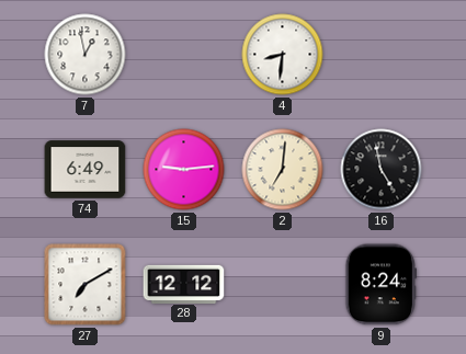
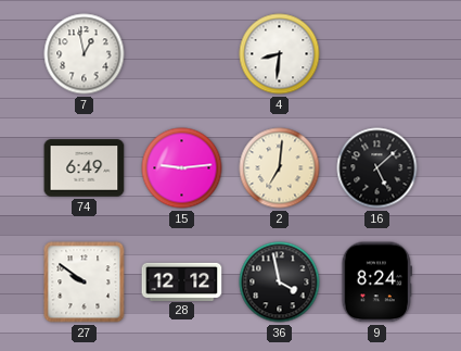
16: 4:58 -> 5:08
27: 7:10 -> 9:51
36: none -> 3:58
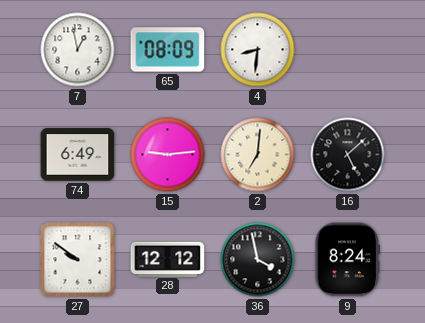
65: none -> 08:09
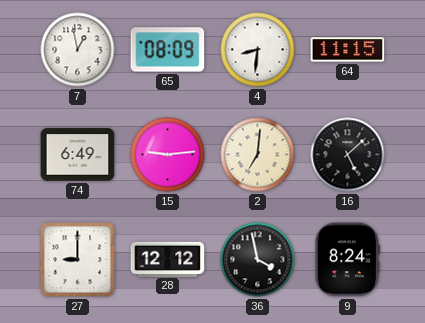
64: none -> 11:15
27: 9:51 -> 9:00
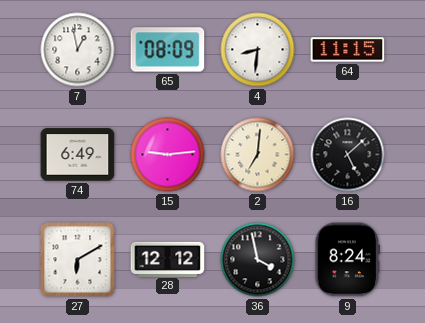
27: 9:00 -> 6:10
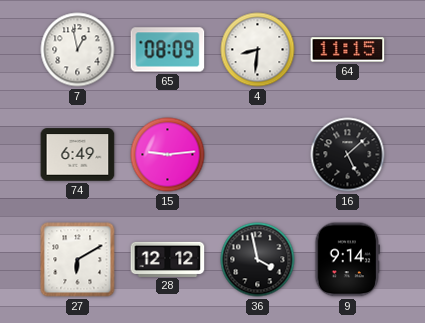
2: 7:01 -> none
9: 8:24 -> 9:14
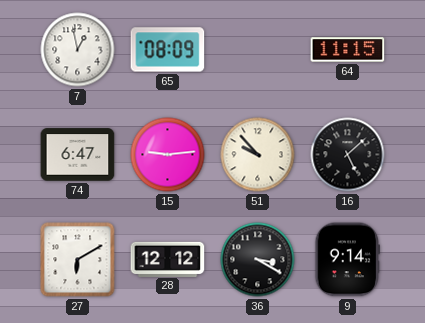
4: 8:31 -> none
74: 6:49 -> 6:47
51: none -> 9:53
36: 3:58 -> 3:20
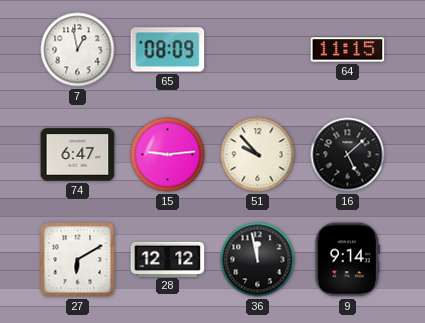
36: 3:20 -> 11:58
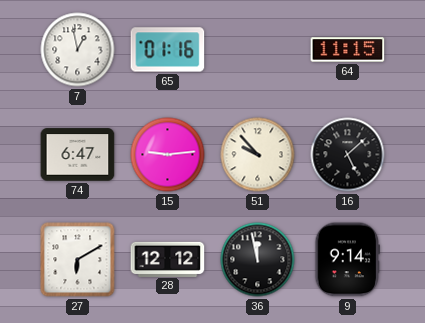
65: 08:09 -> 01:16
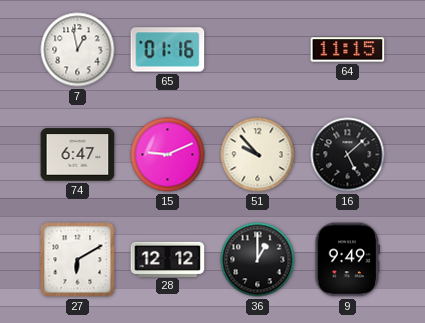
15: 9:14 -> 9:11
36: 11:58 -> 1:00
9: 9:14 -> 9:49
